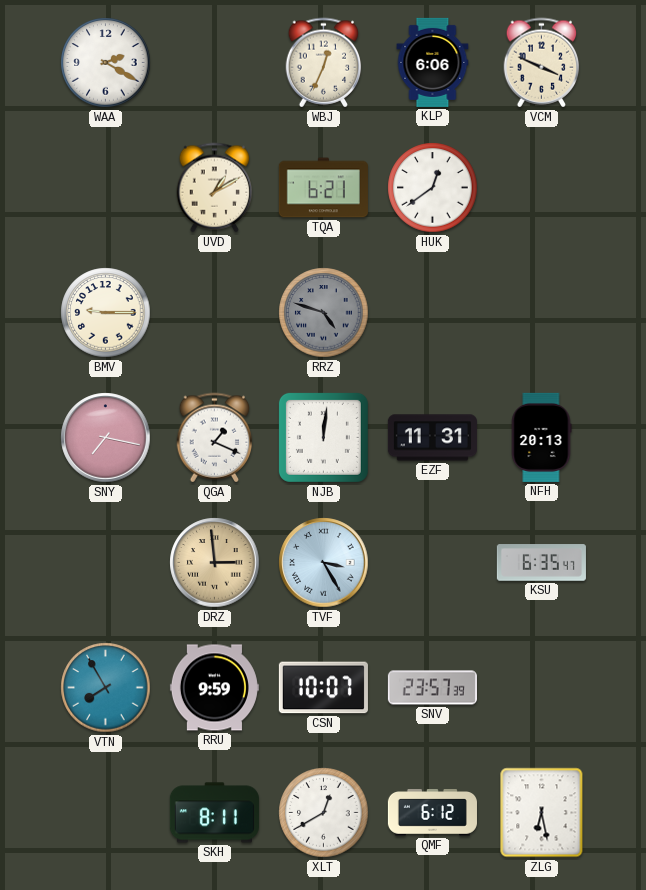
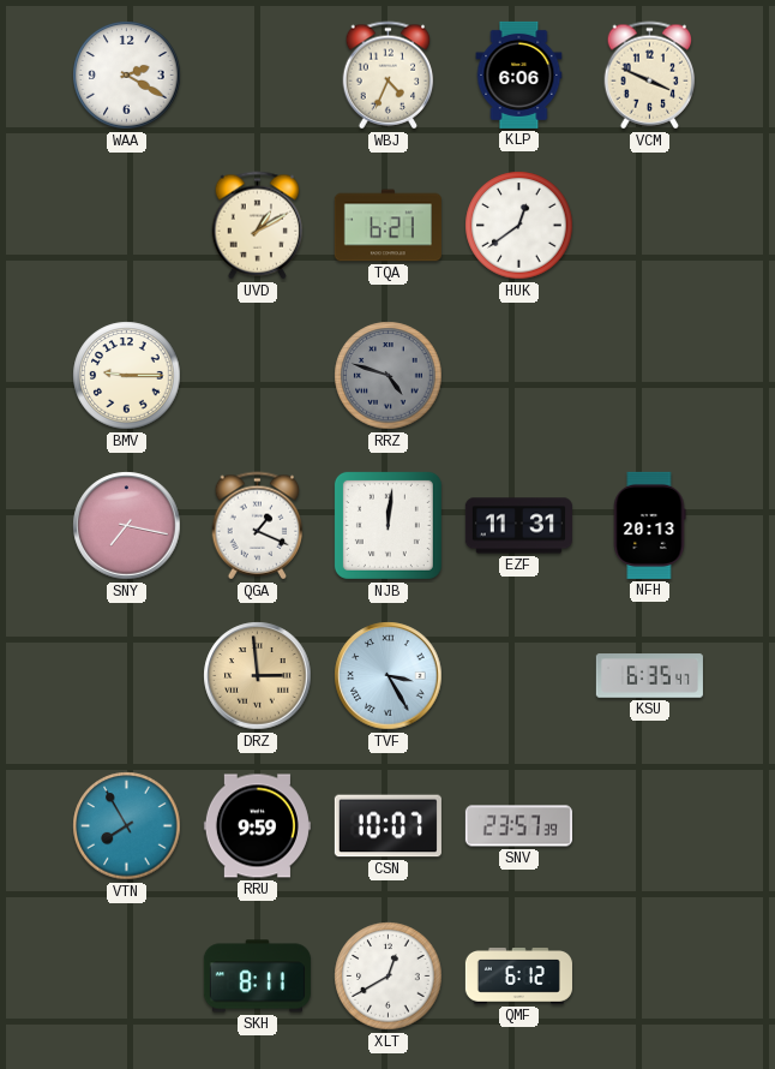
WBJ: 12:34 -> 4:34
ZLG: 6:28 -> none
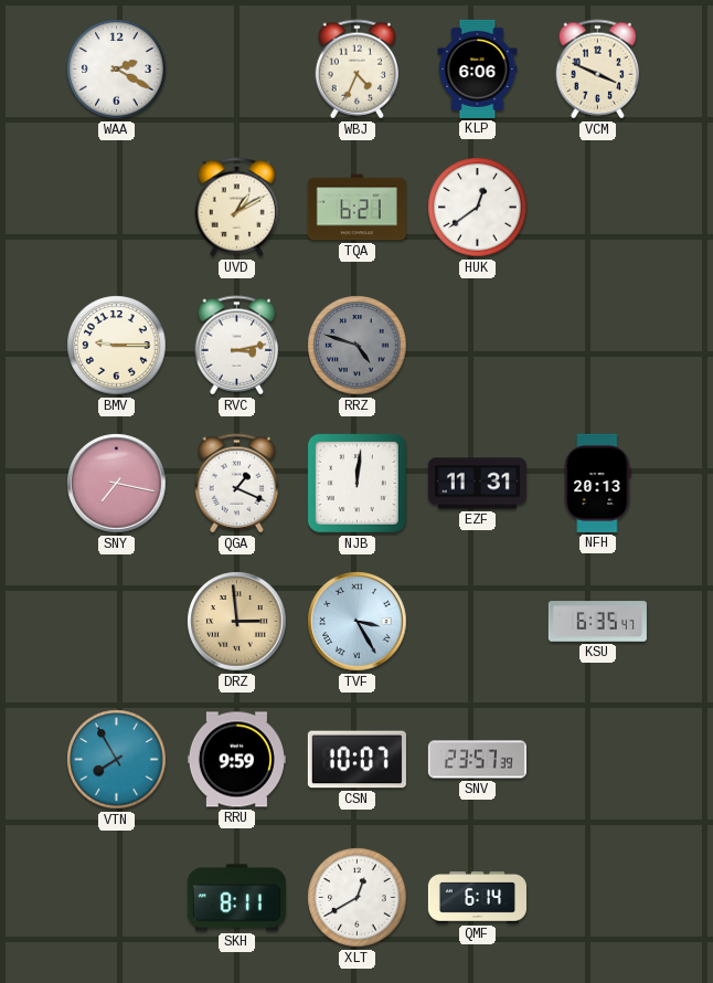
RVC: none -> 3:13
QMF: 6:12 -> 6:14
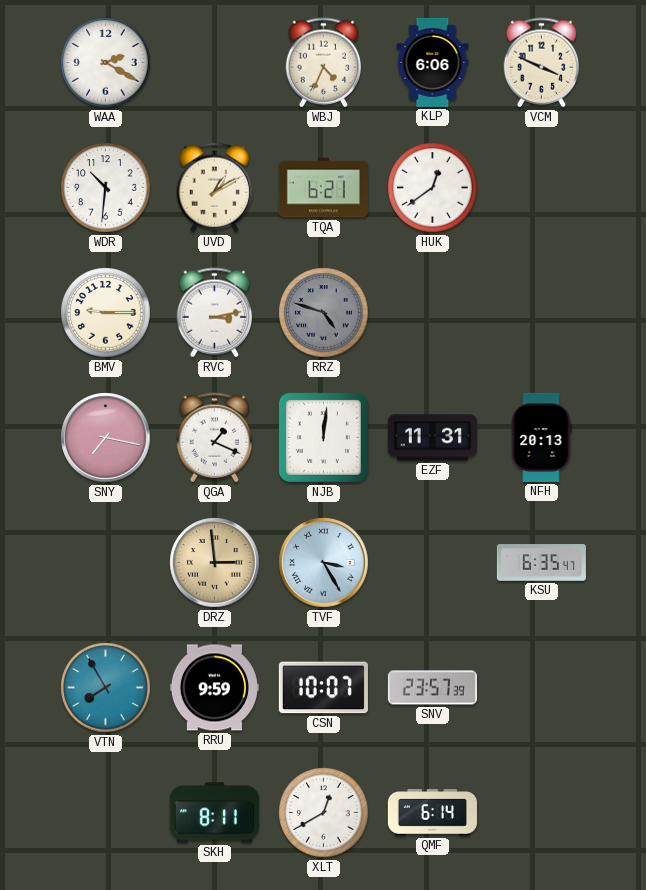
WDR: none -> 10:31
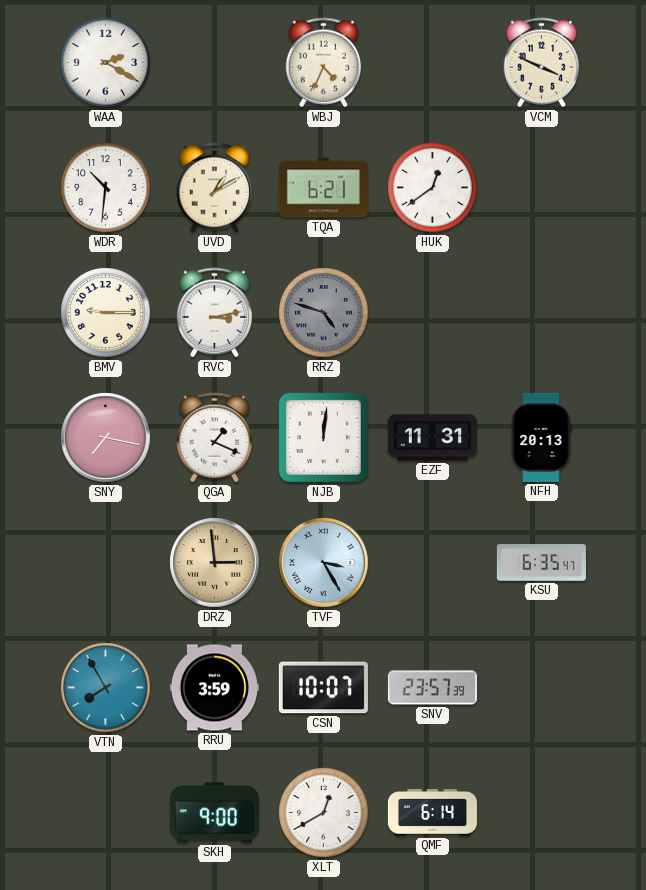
KLP: 6:06 -> none
RRU: 9:59 -> 3:59
SKH: 8:11 -> 9:00
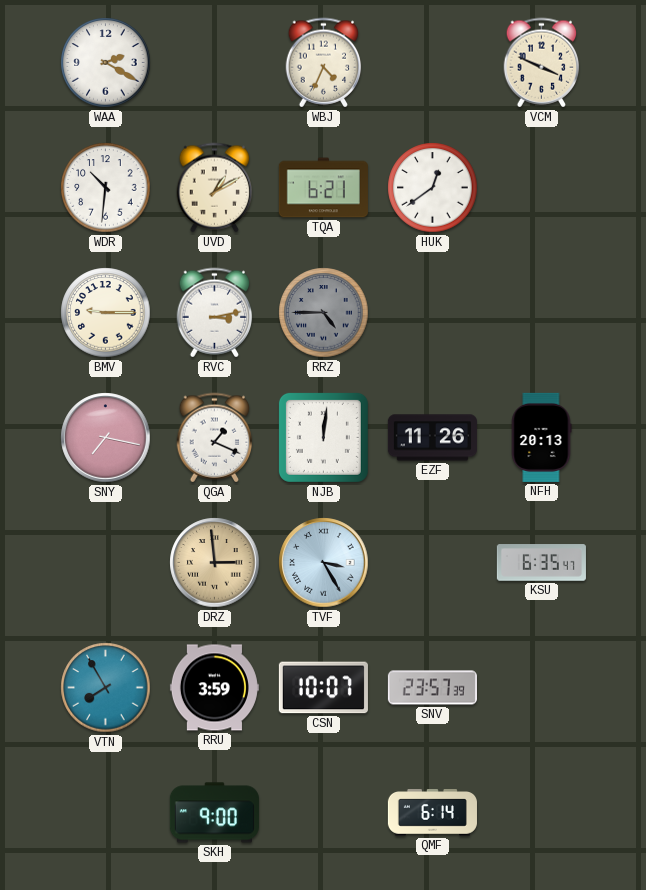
RRZ: 4:48 -> 4:45
EZF: 11:31 -> 11:26
XLT: 12:40 -> none
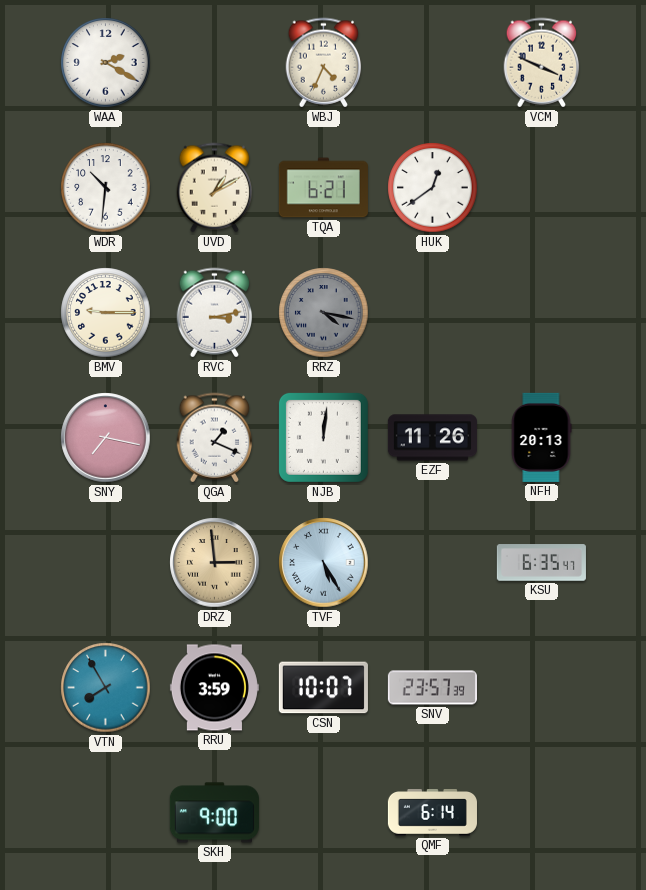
RRZ: 4:45 -> 4:17
TVF: 3:25 -> 5:25
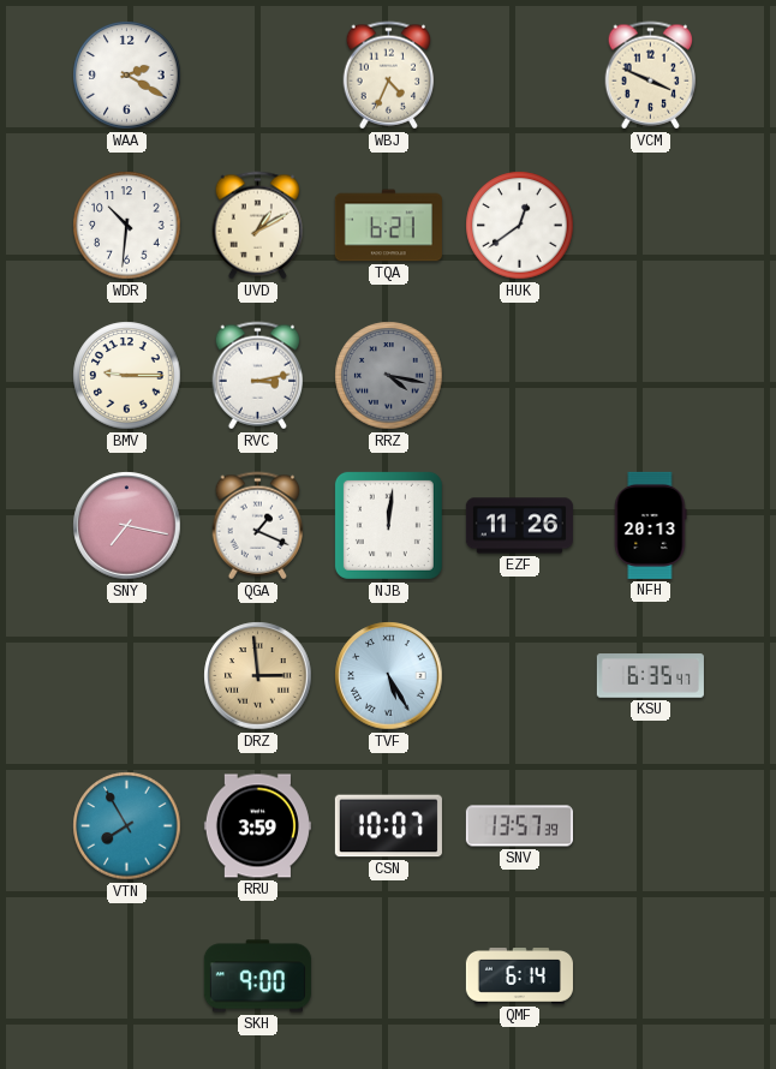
SNV: 23:57 -> 13:57
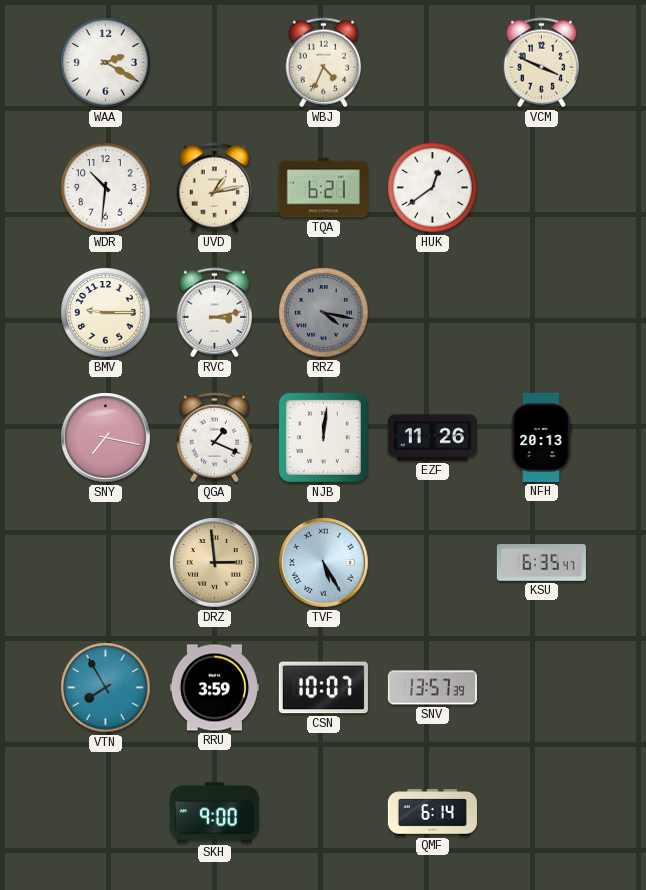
UVD: 1:10 -> 1:13
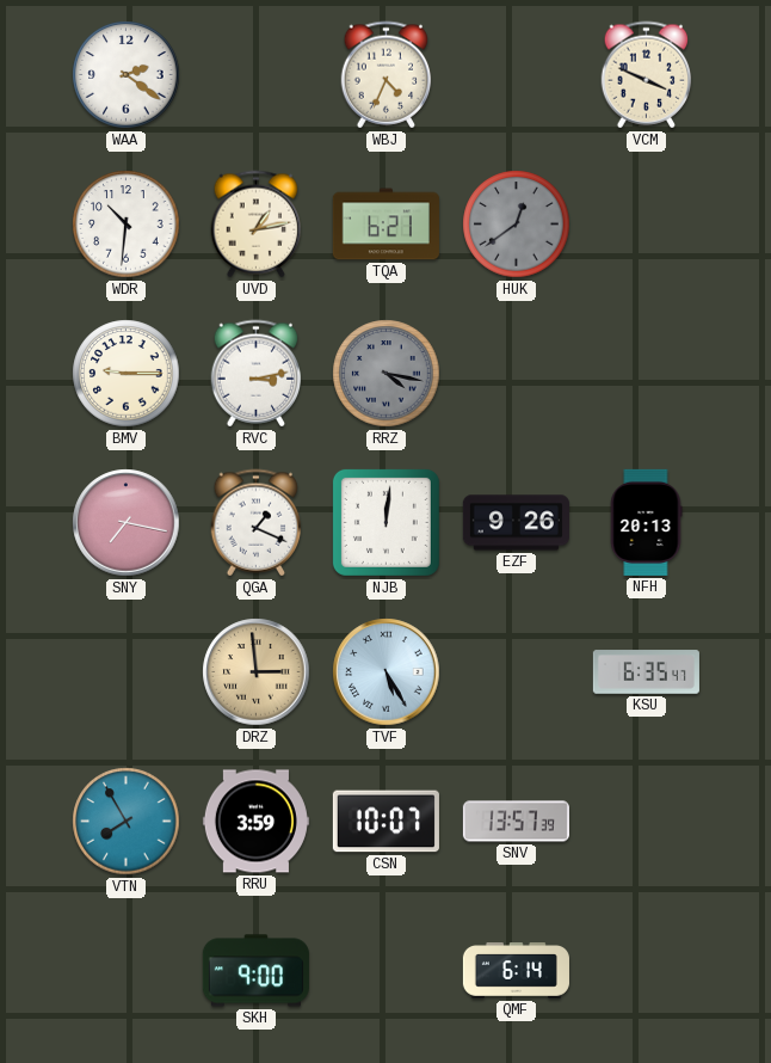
WAA: 2:20 -> 2:21
HUK dial: white -> grey
EZF: 11:26 -> 9:26
